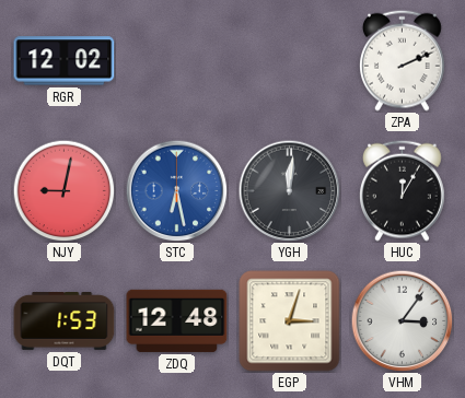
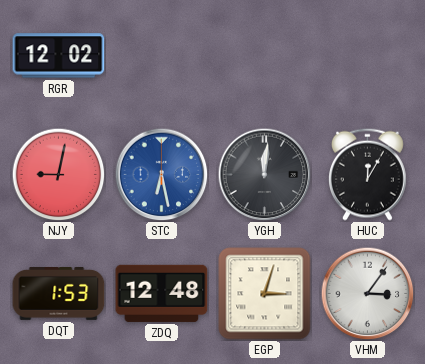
ZPA: 2:11 -> none
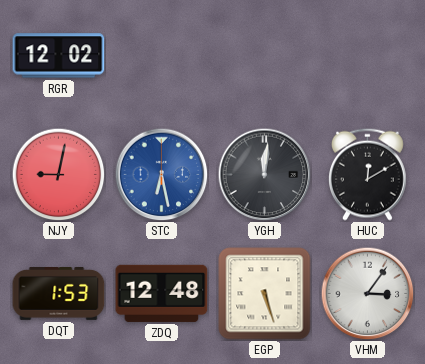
HUC: 12:05 -> 12:10
EGP: 3:03 -> 5:27
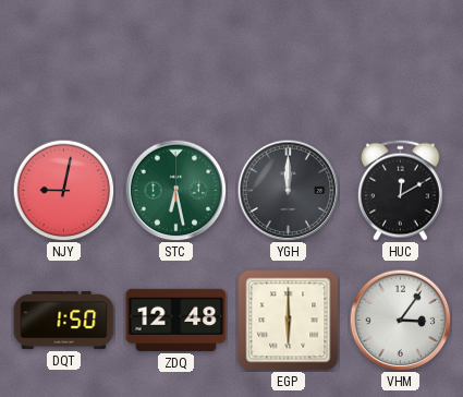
RGR: 12:02 -> none
STC dial: blue -> green
YGH: 12:01 -> 12:00
DQT: 1:53 -> 1:50
EGP: 5:27 -> 6:00
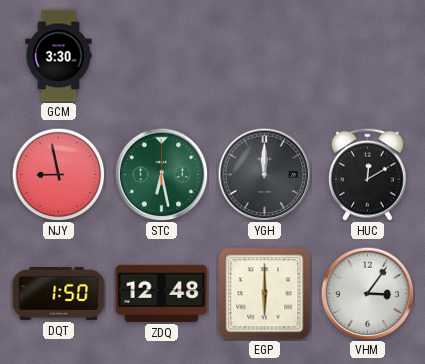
GCM: none -> 3:30
NJY: 9:02 -> 8:58
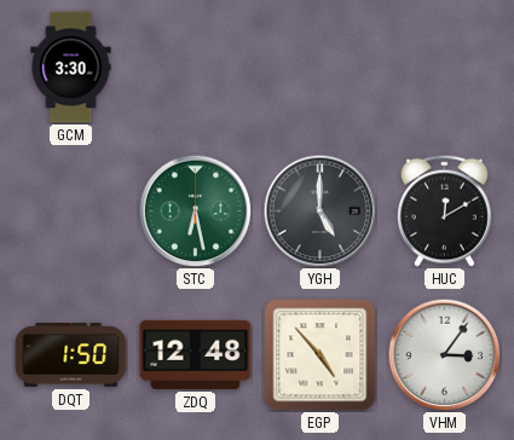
NJY: 8:58 -> none
YGH: 12:00 -> 5:00
EGP: 6:00 -> 4:53
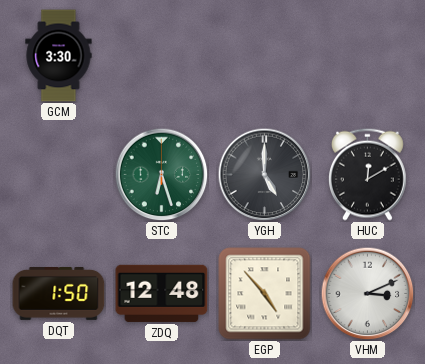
STC: 6:28 -> 6:27
VHM: 3:06 -> 3:11
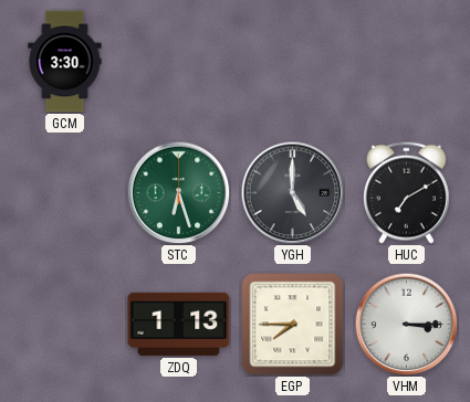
HUC: 12:10 -> 7:10
DQT: 1:50 -> none
ZDQ: 12:48 -> 1:13
EGP: 4:53 -> 7:45
VHM: 3:11 -> 3:15
